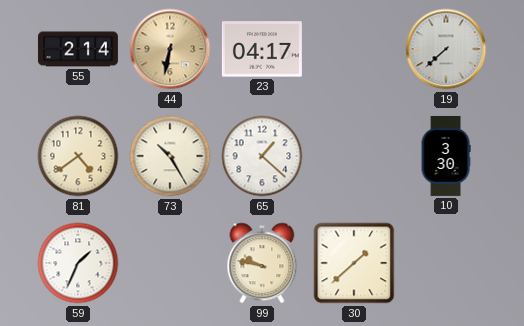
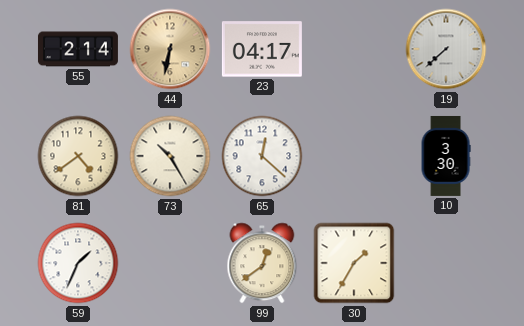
65: 1:22 -> 12:22
99: 9:47 -> 12:39
30: 1:38 -> 1:35
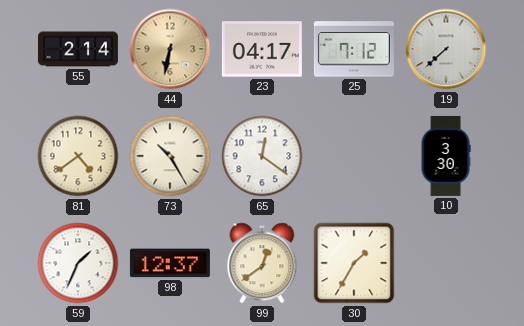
25: none -> 7:12
65: 12:22 -> 12:21
98: none -> 12:37
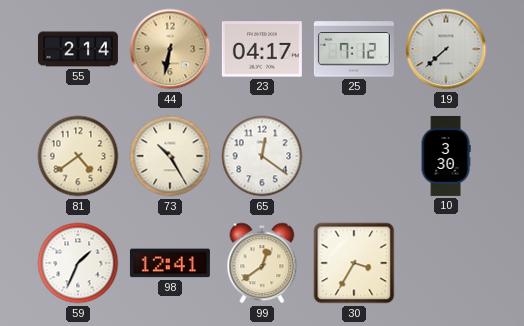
98: 12:37 -> 12:41
30: 1:35 -> 3:35
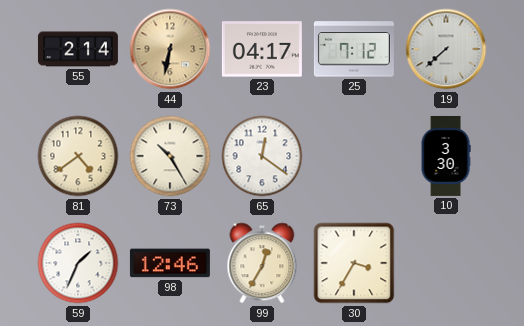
98: 12:41 -> 12:46
99: 12:39 -> 12:35
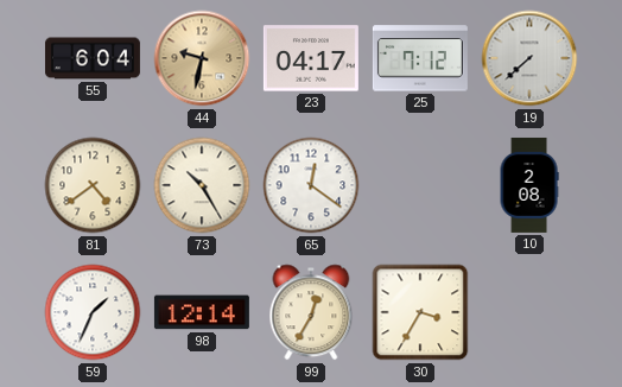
55: 2:14 -> 6:04
44: 6:32 -> 9:32
10: 3:30 -> 2:08
98: 12:46 -> 12:14
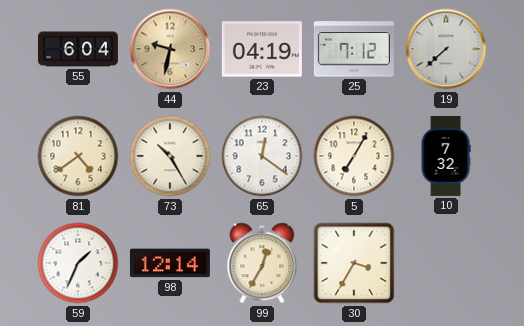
23: 04:17 -> 04:19
5: none -> 7:05
10: 2:08 -> 7:32
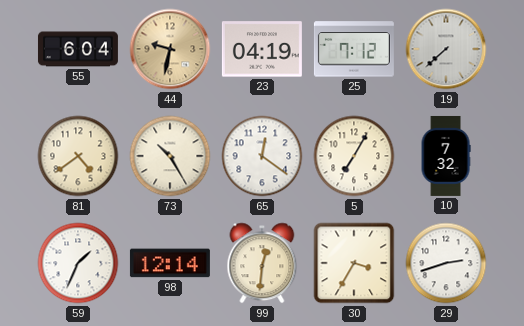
99: 12:35 -> 12:31
29: none -> 2:42
